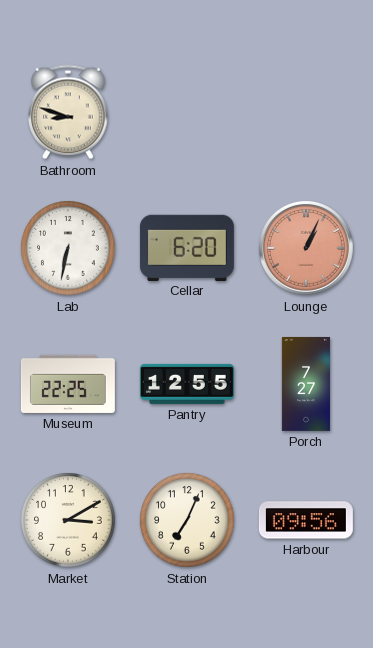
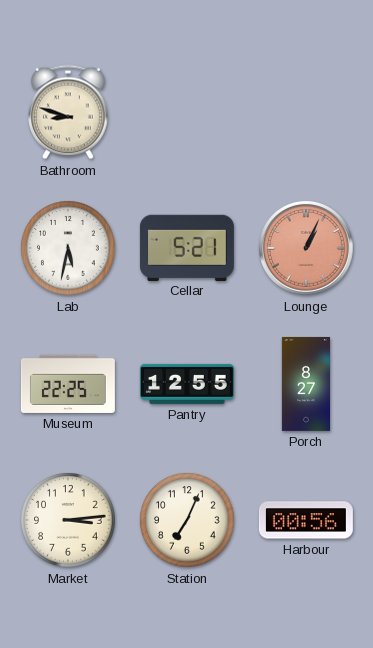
Lab: 6:32 -> 5:32
Cellar: 6:20 -> 5:21
Porch: 7:27 -> 8:27
Market: 3:10 -> 3:14
Harbour: 09:56 -> 00:56
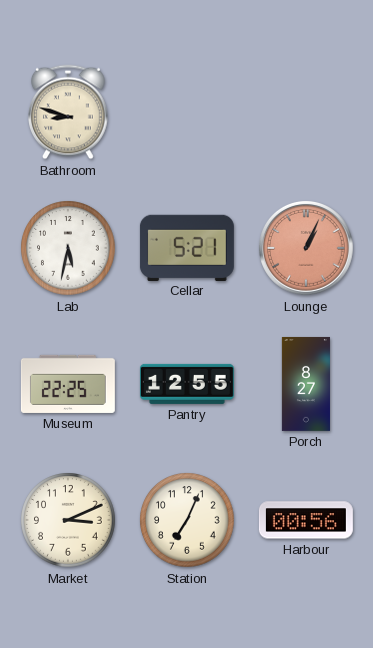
Market: 3:14 -> 3:11
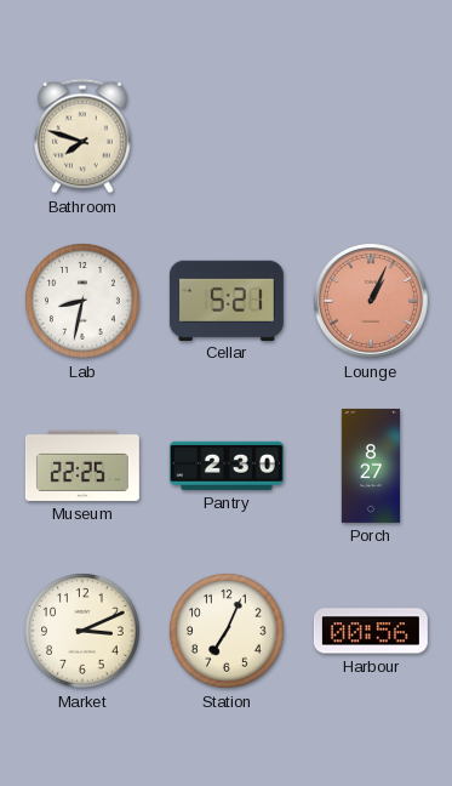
Bathroom: 8:48 -> 7:48
Lab: 5:32 -> 8:32
Pantry: 12:55 -> 2:30
